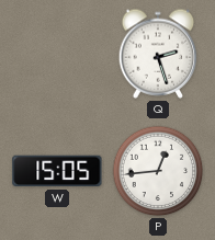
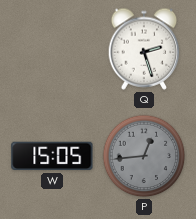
P dial: white -> grey
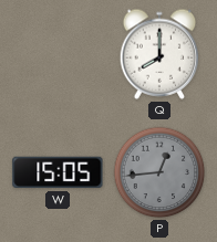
Q: 2:27 -> 8:00
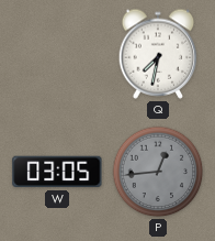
Q: 8:00 -> 7:32
W: 15:05 -> 03:05
